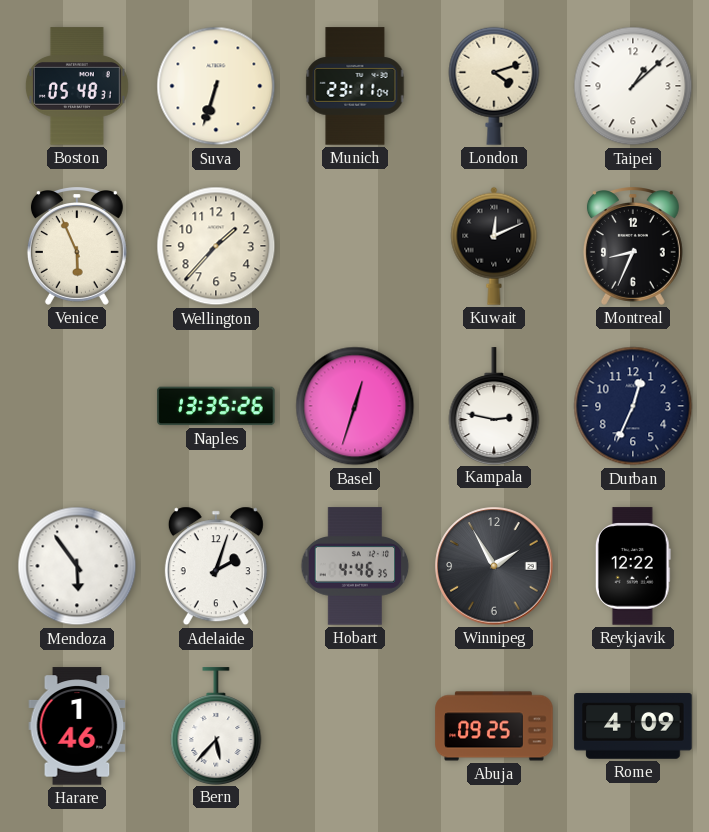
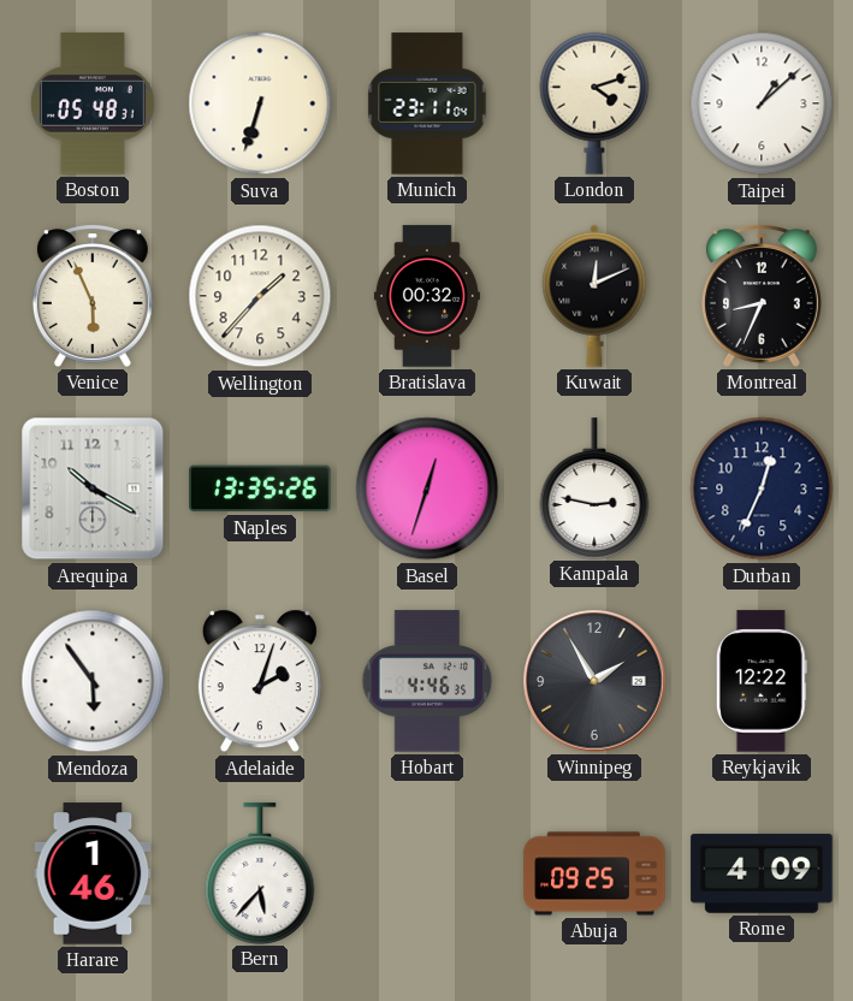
Bratislava: none -> 00:32
Arequipa: none -> 10:20
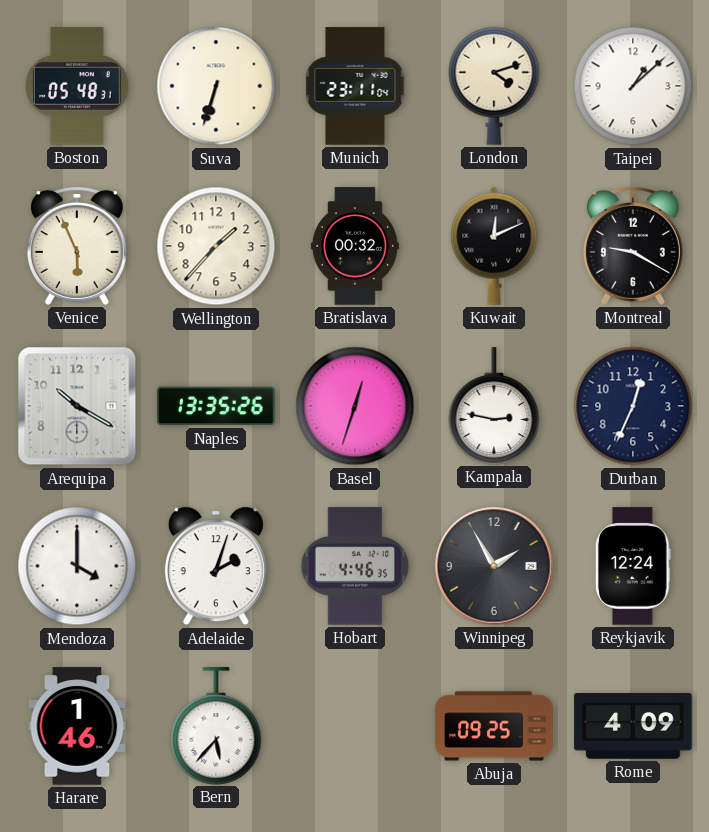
Montreal: 8:34 -> 9:20
Mendoza: 5:54 -> 4:00
Reykjavik: 12:22 -> 12:24
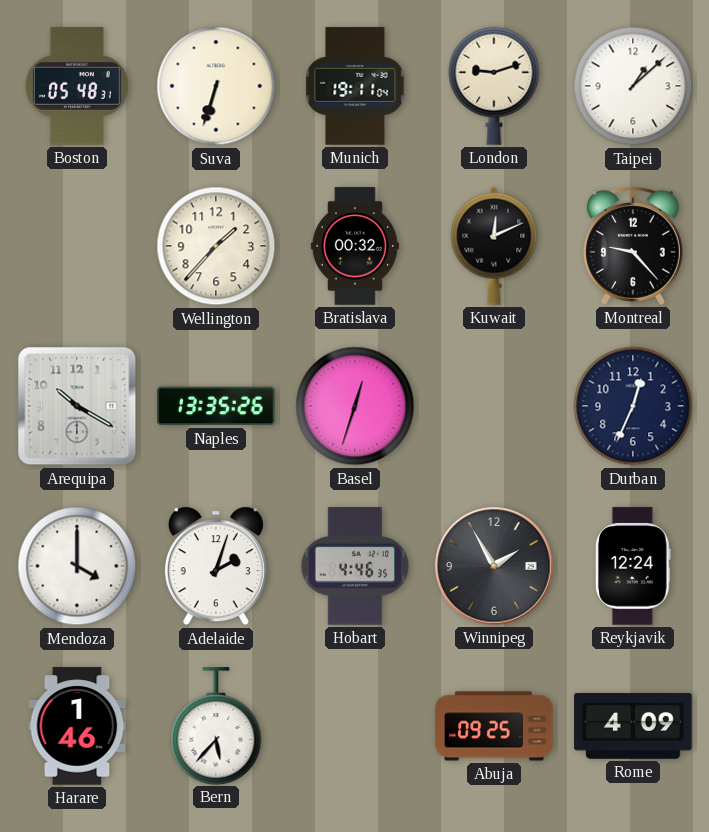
Munich: 23:11 -> 19:11
London: 4:12 -> 9:12
Venice: 5:56 -> none
Montreal: 9:20 -> 9:23
Kampala: 2:47 -> none
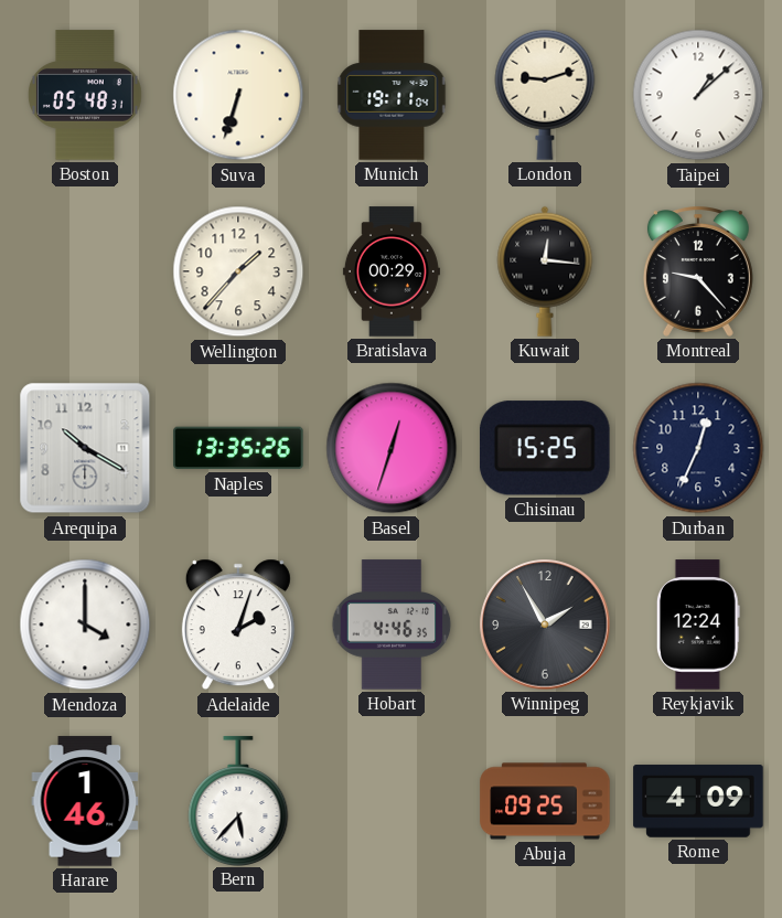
Bratislava: 00:32 -> 00:29
Kuwait: 12:11 -> 12:16
Chisinau: none -> 15:25
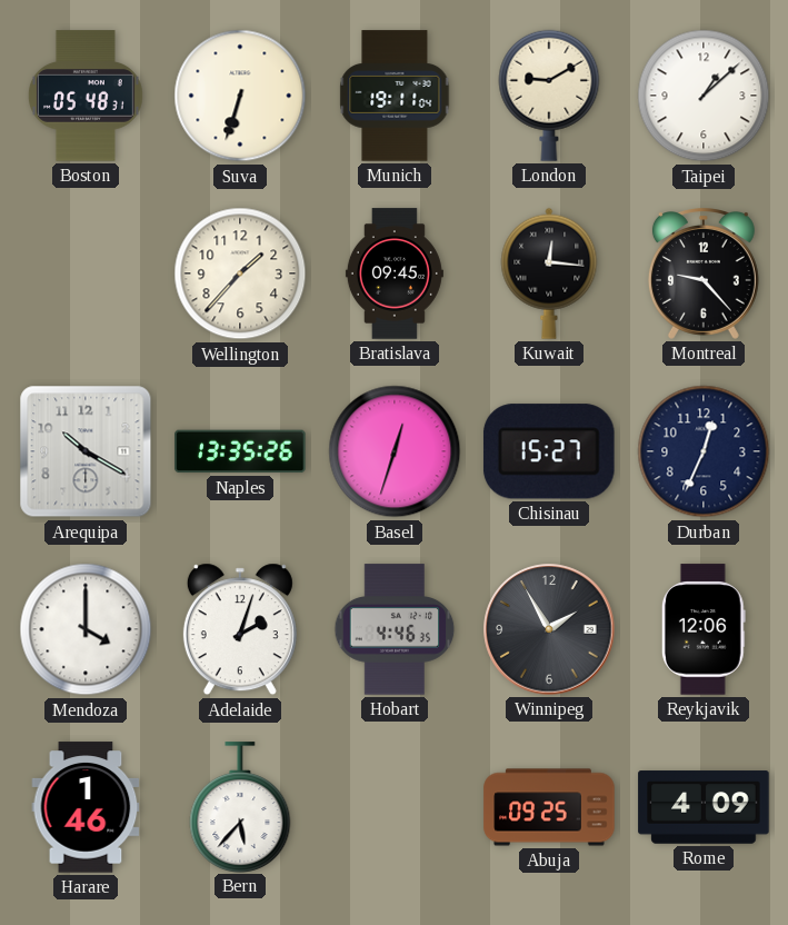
London: 9:12 -> 9:10
Bratislava: 00:29 -> 09:45
Chisinau: 15:25 -> 15:27
Reykjavik: 12:24 -> 12:06
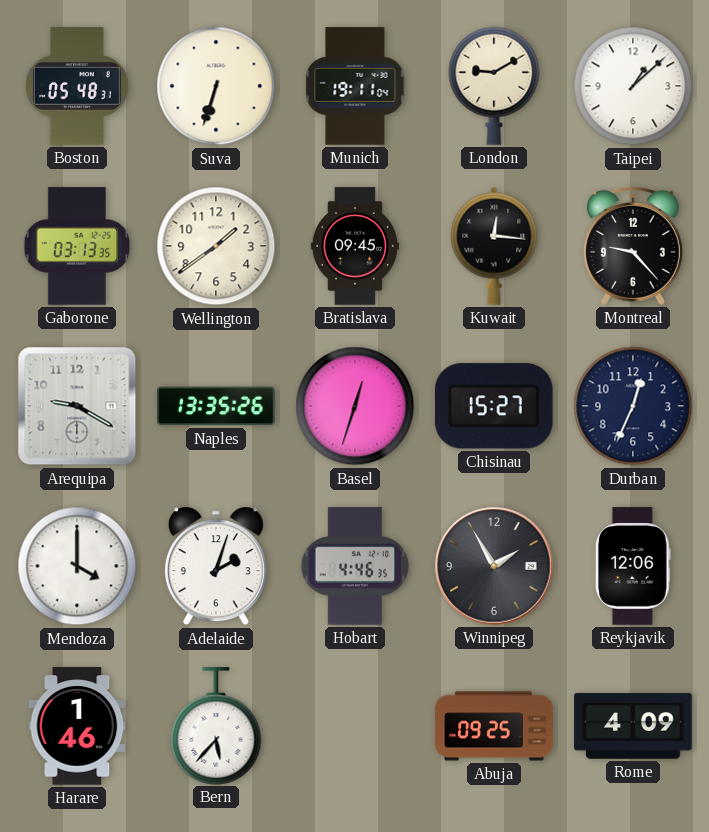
Gaborone: none -> 03:13
Wellington: 1:37 -> 1:39
Arequipa: 10:20 -> 9:20
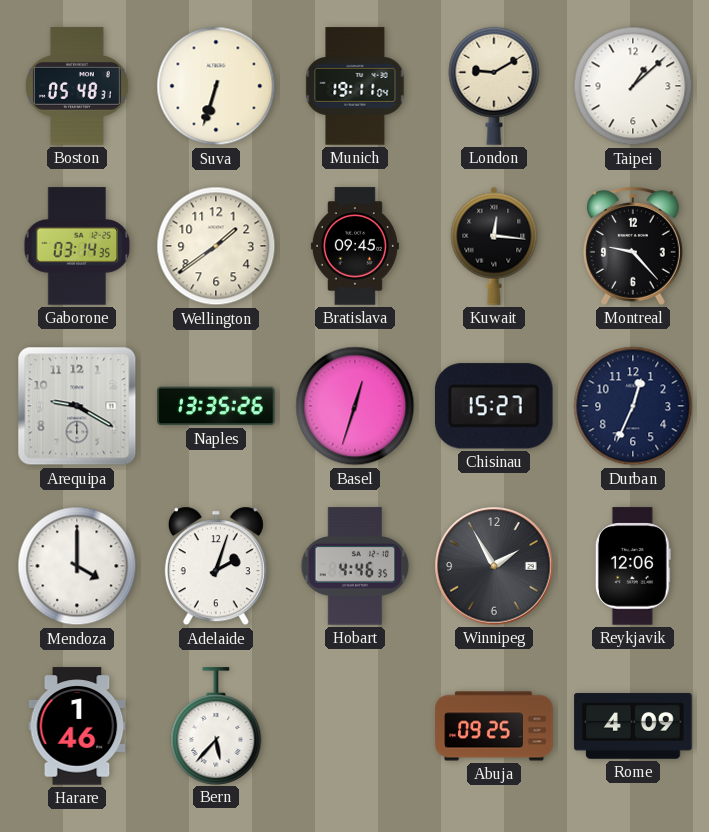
Gaborone: 03:13 -> 03:14
